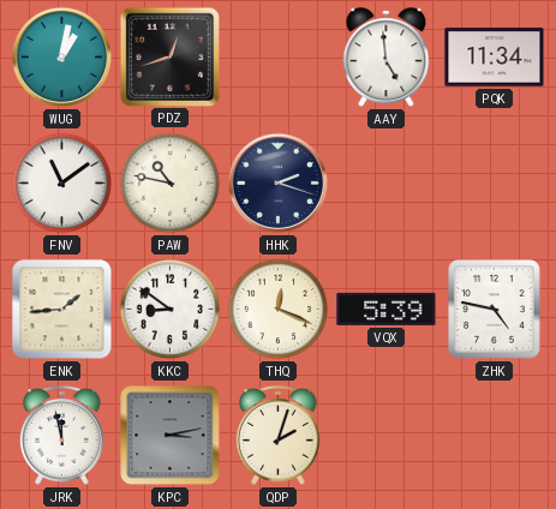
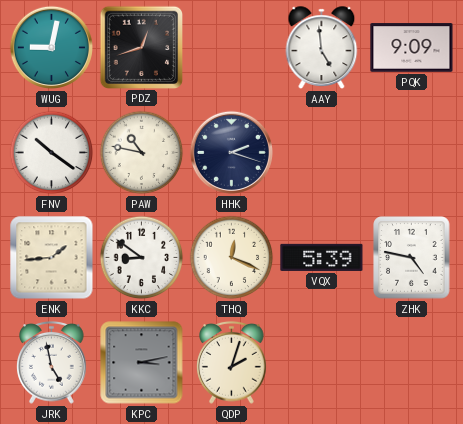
WUG: 1:02 -> 9:02
PQK: 11:34 -> 9:09
FNV: 11:09 -> 10:21
JRK: 11:58 -> 4:58
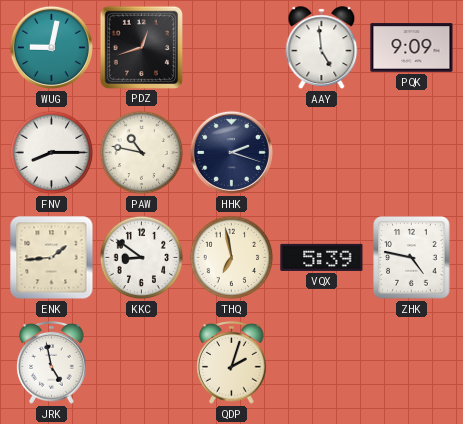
FNV: 10:21 -> 8:15
THQ: 12:19 -> 6:58
KPC: 3:13 -> none
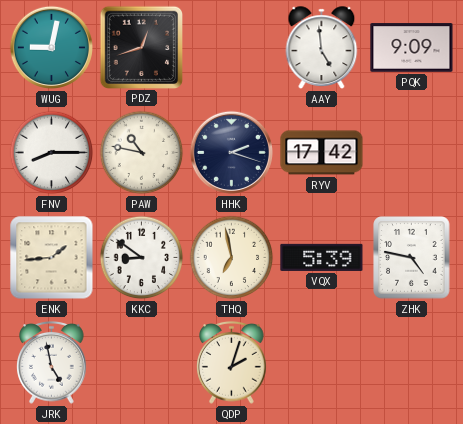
RYV: none -> 17:42
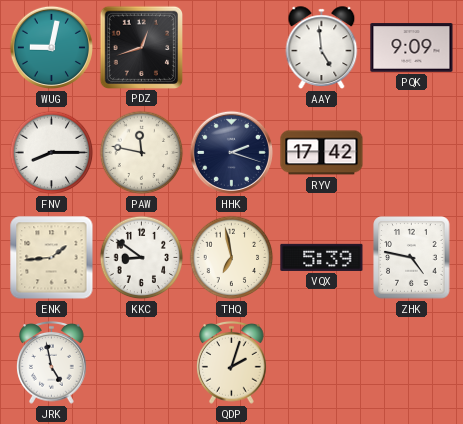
PAW: 10:47 -> 11:47
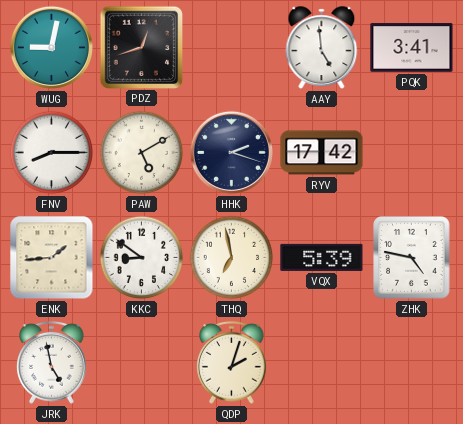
PQK: 9:09 -> 3:41
PAW: 11:47 -> 5:10
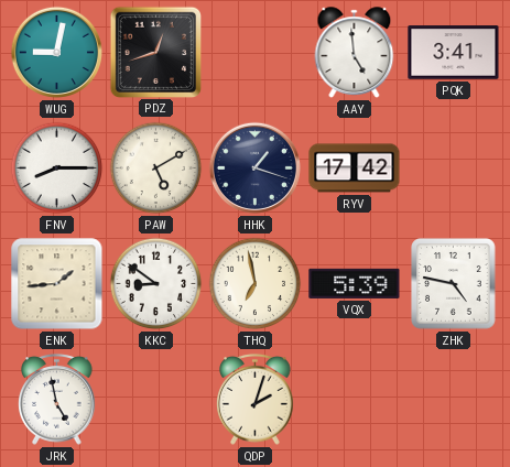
HHK: 2:18 -> 1:18
